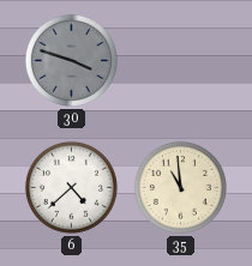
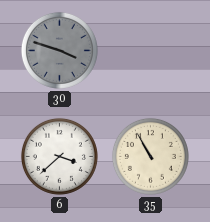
6: 4:38 -> 3:38
35: 10:59 -> 10:55
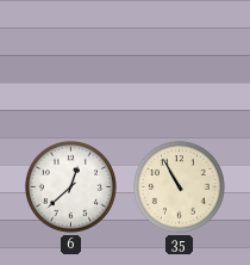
30: 3:48 -> none
6: 3:38 -> 12:38
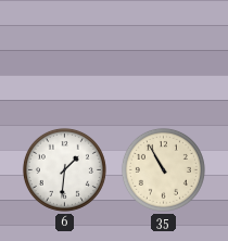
6: 12:38 -> 1:31
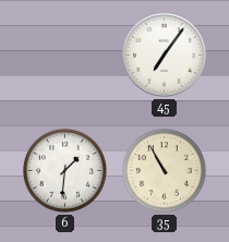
45: none -> 7:06
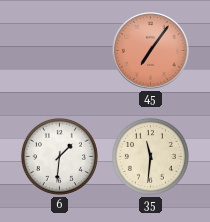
45 dial: white -> salmon
35: 10:55 -> 11:31
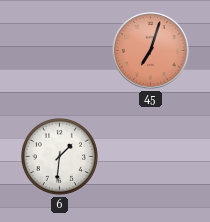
45: 7:06 -> 7:03
35: 11:31 -> none
